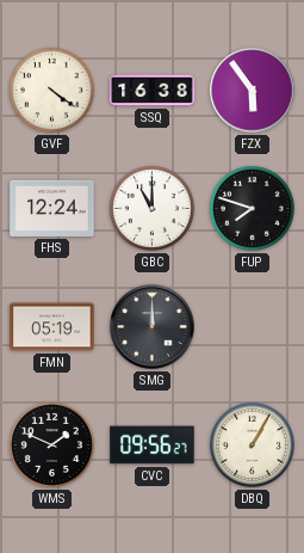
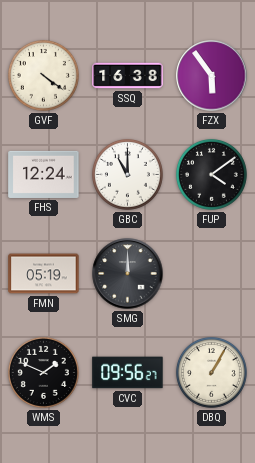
FUP: 7:48 -> 4:09
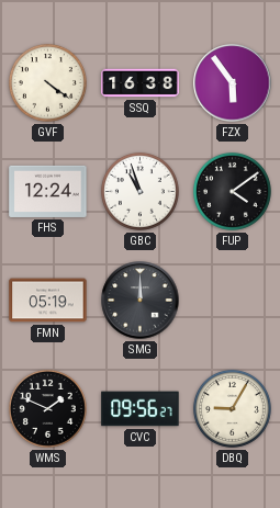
GBC: 11:00 -> 10:57
DBQ: 1:05 -> 9:05
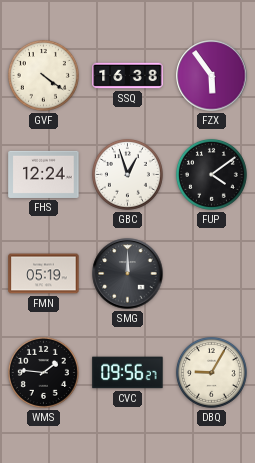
GBC: 10:57 -> 12:57
WMS: 1:49 -> 1:46
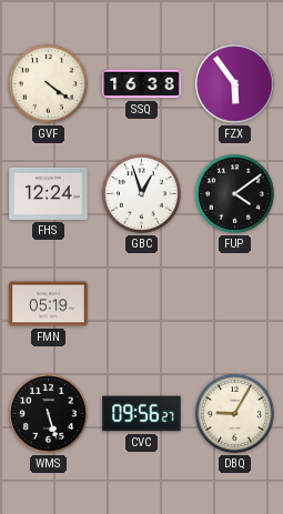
SMG: 12:00 -> none
WMS: 1:46 -> 5:27
